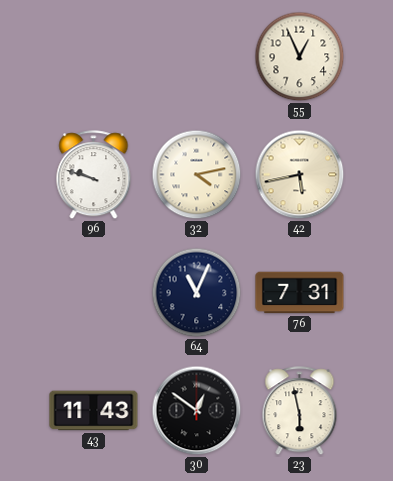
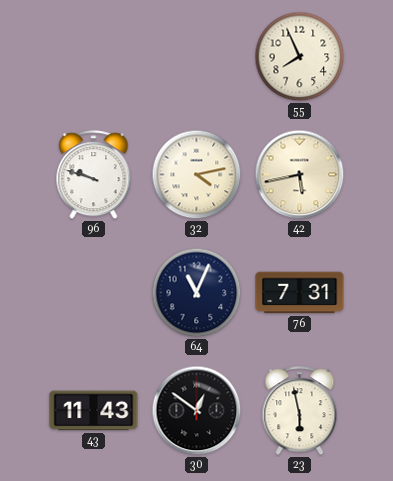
55: 12:56 -> 7:56
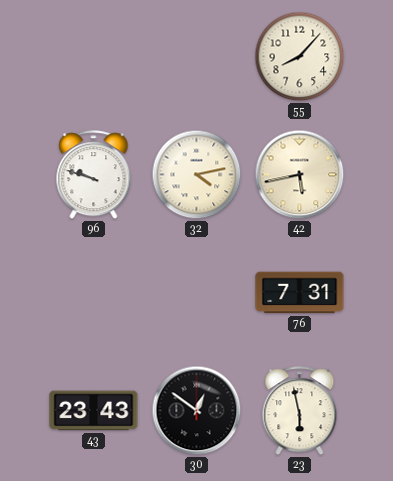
55: 7:56 -> 8:07
64: 11:04 -> none
43: 11:43 -> 23:43
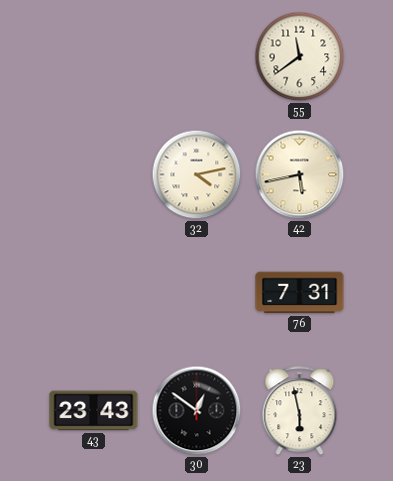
55: 8:07 -> 11:39
96: 9:48 -> none
